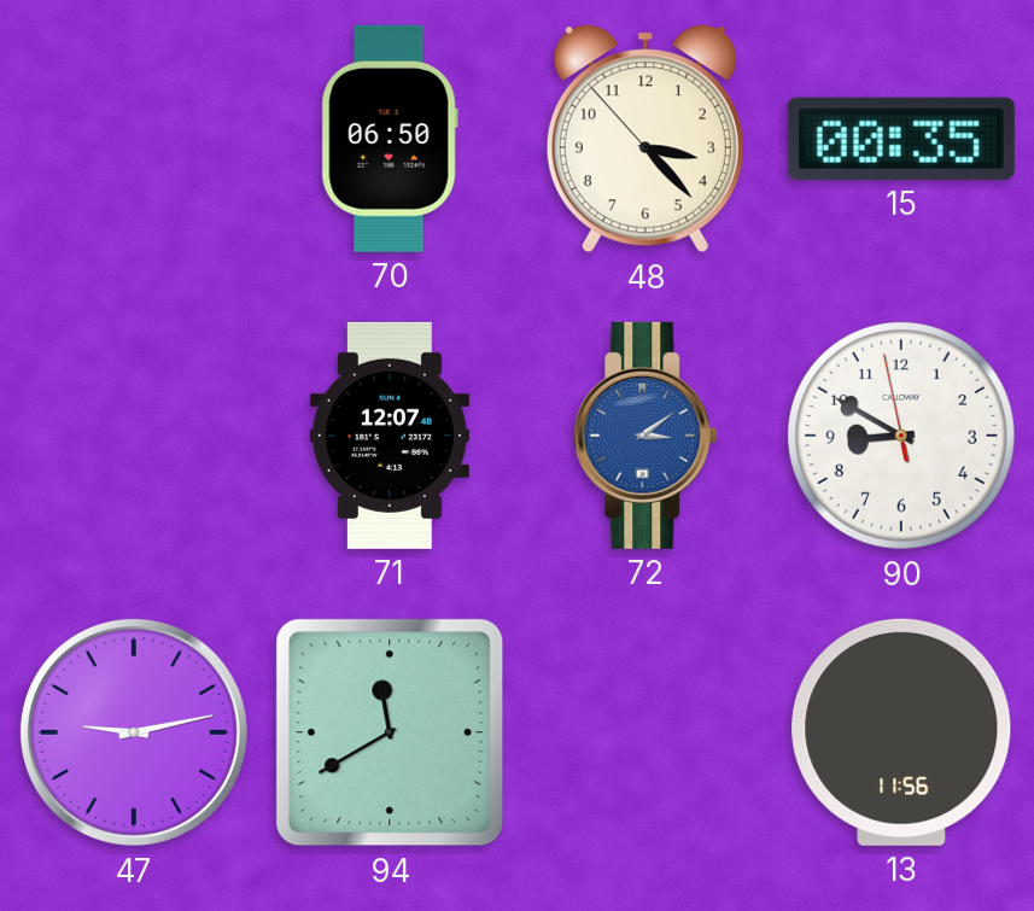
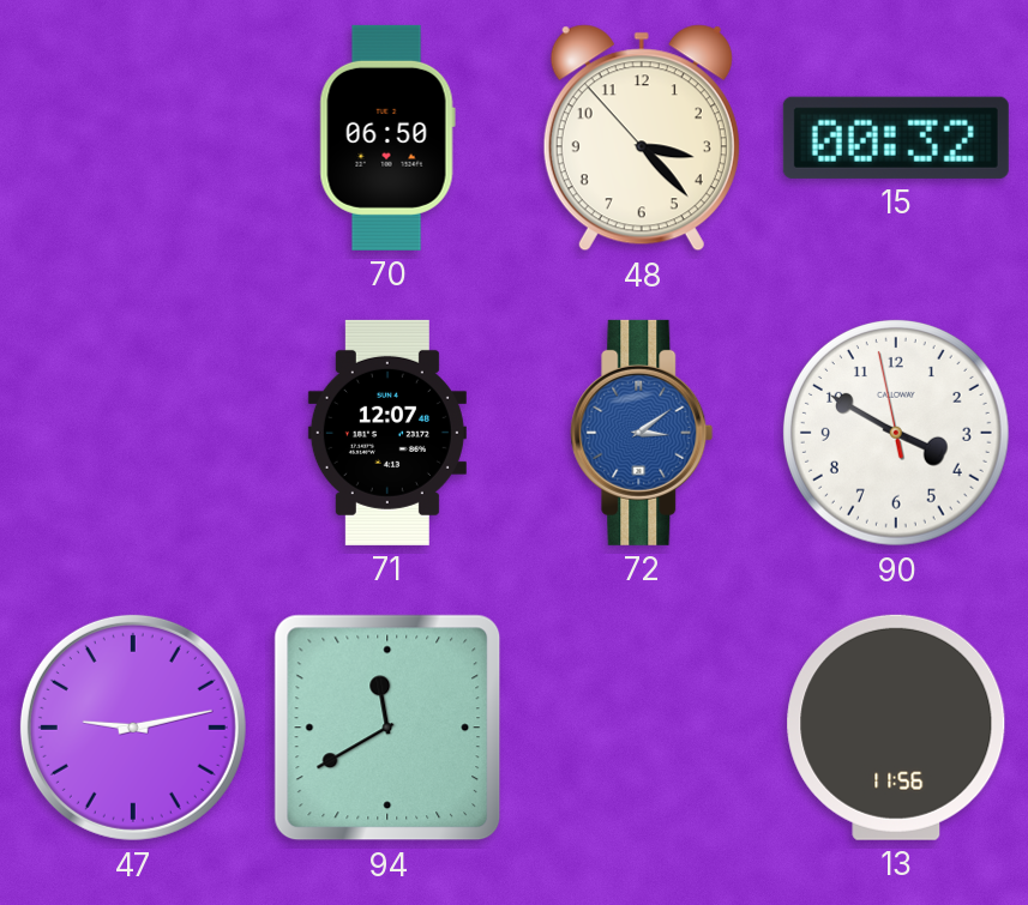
15: 00:35 -> 00:32
90: 8:49 -> 3:49
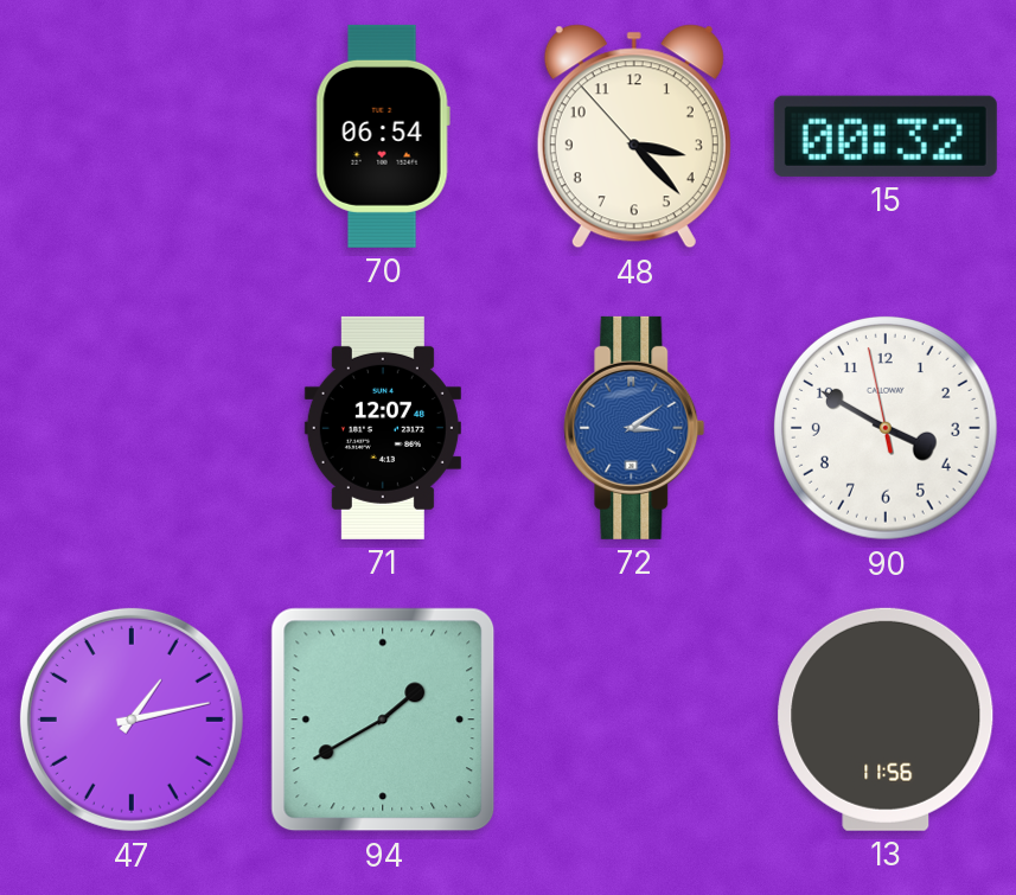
70: 06:50 -> 06:54
47: 9:13 -> 1:13
94: 11:40 -> 1:40
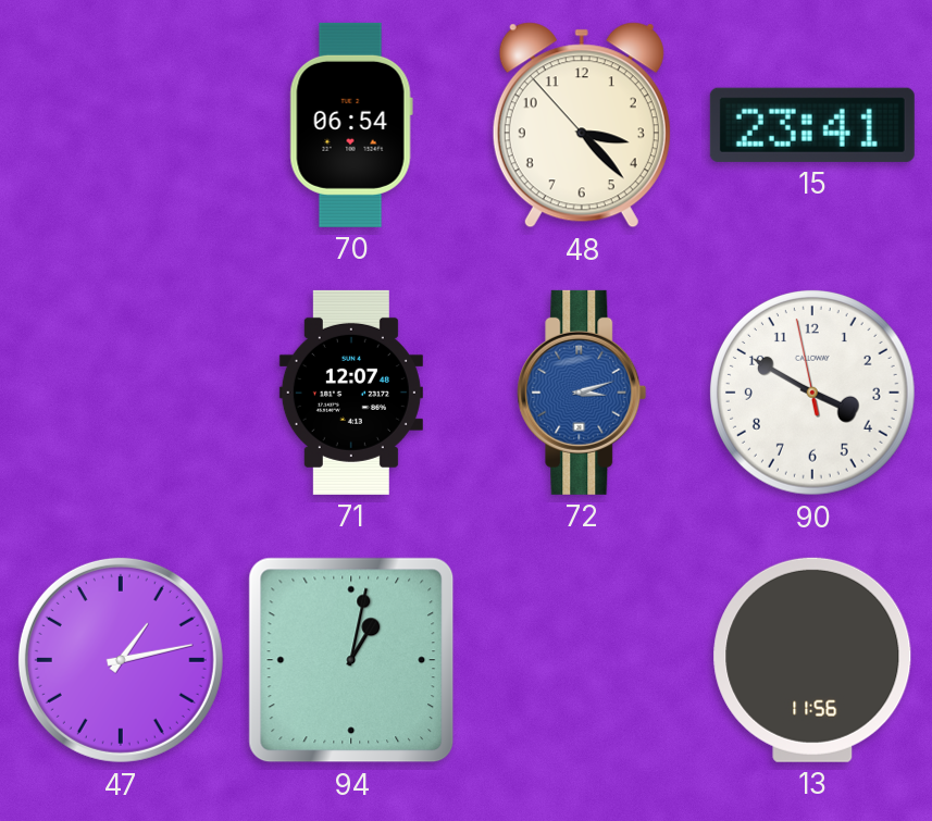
15: 00:32 -> 23:41
72: 3:09 -> 3:12
94: 1:40 -> 1:02
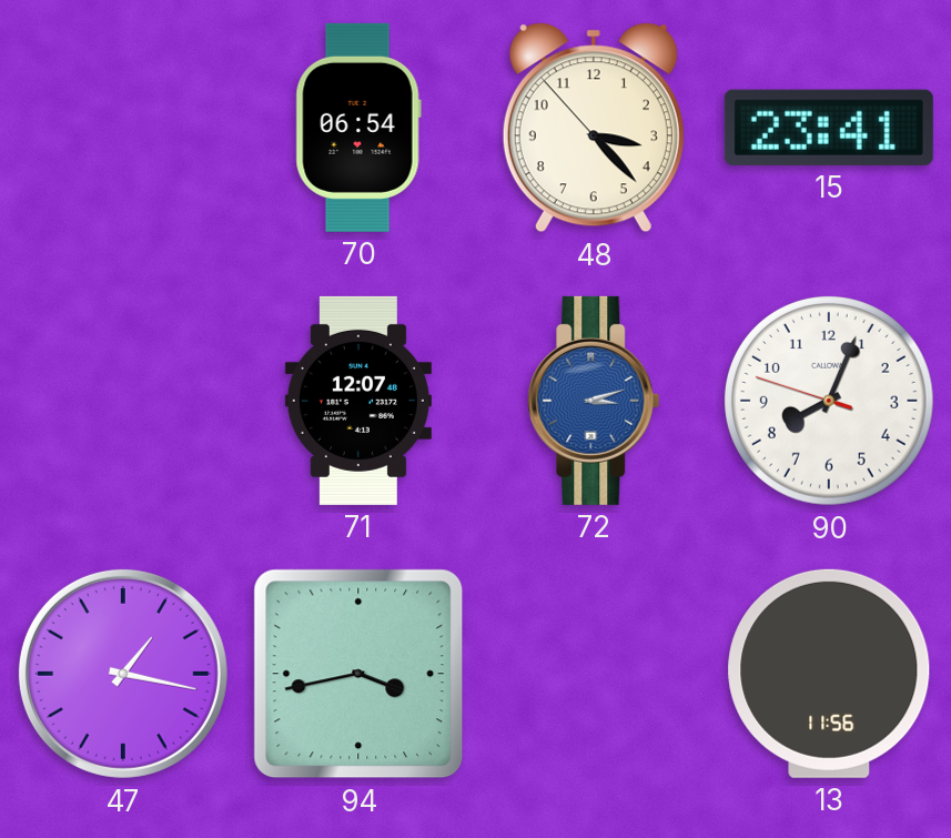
90: 3:49 -> 8:03
47: 1:13 -> 1:17
94: 1:02 -> 3:43
